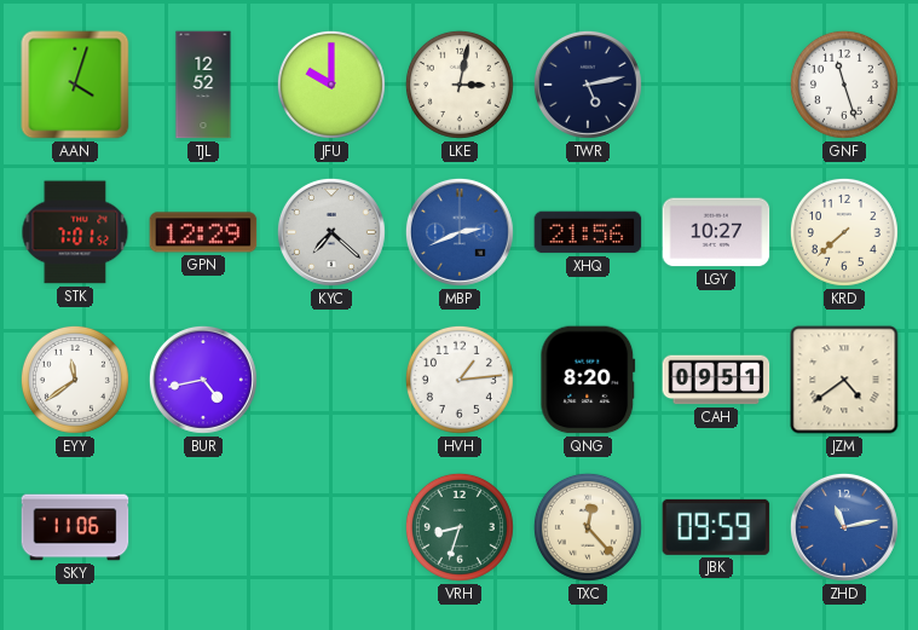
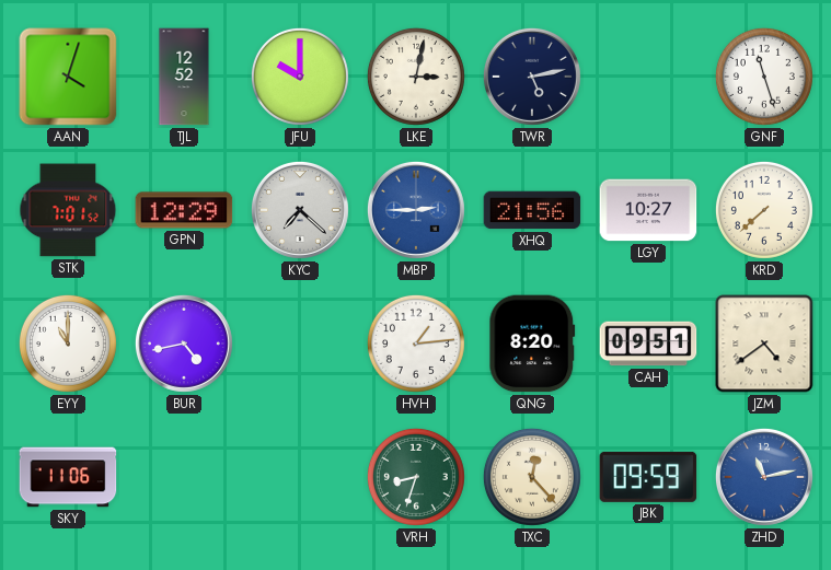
MBP: 2:41 -> 2:45
EYY: 11:39 -> 11:00
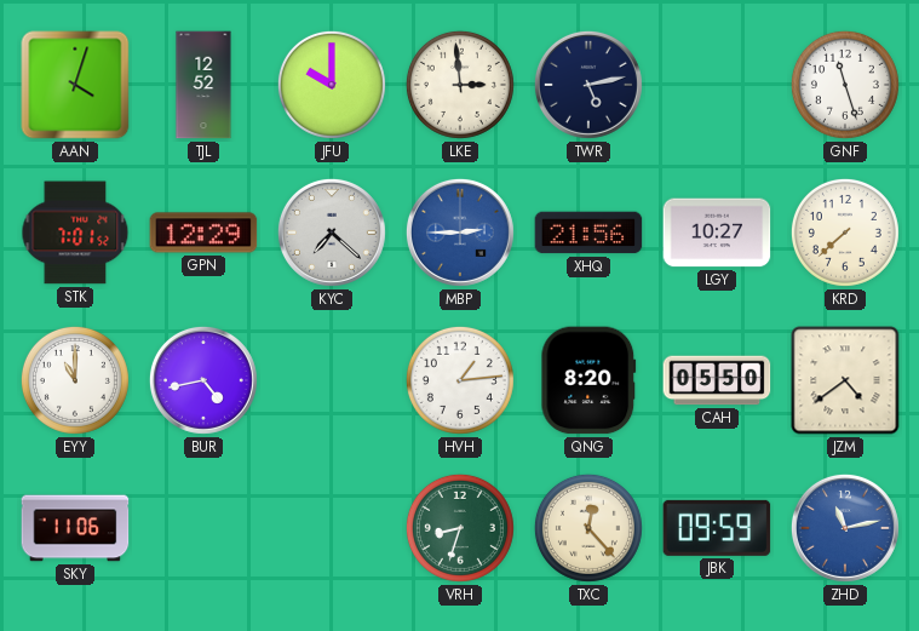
LKE: 3:02 -> 2:59
CAH: 09:51 -> 05:50
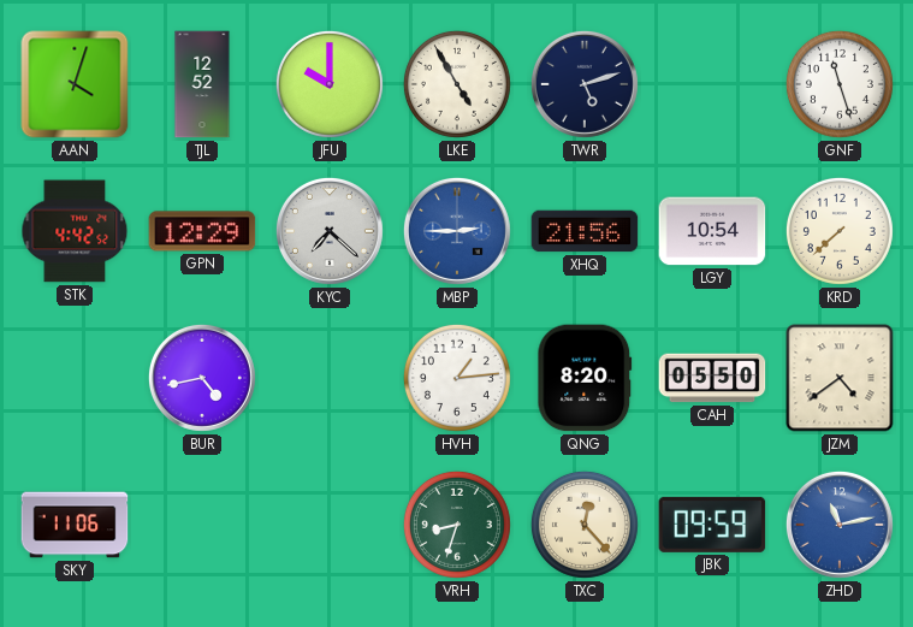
LKE: 2:59 -> 4:55
TWR: 5:13 -> 5:12
STK: 7:01 -> 4:42
LGY: 10:27 -> 10:54
EYY: 11:00 -> none
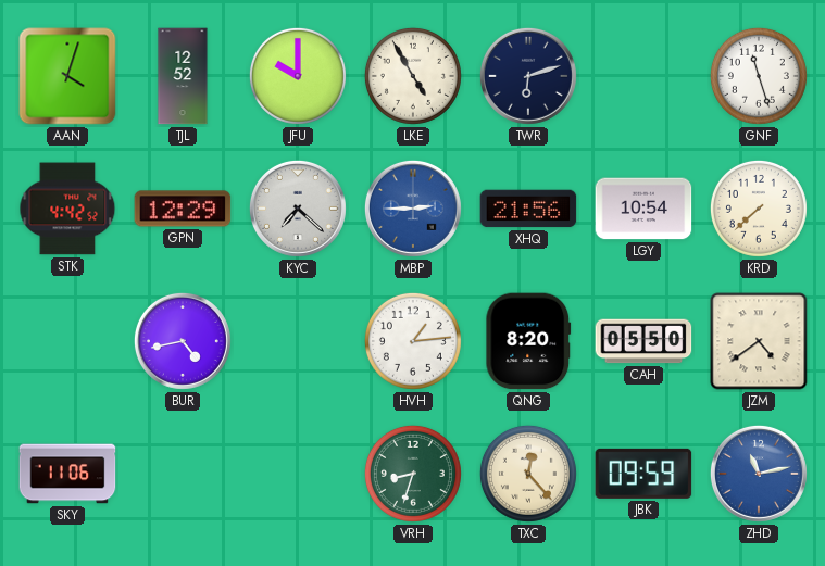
TWR: 5:12 -> 6:12
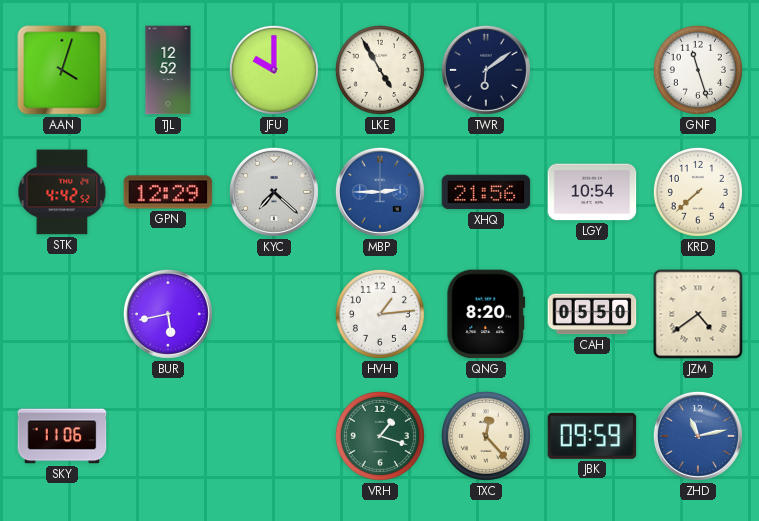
TWR: 6:12 -> 6:09
BUR: 4:43 -> 5:43
VRH: 8:33 -> 1:18
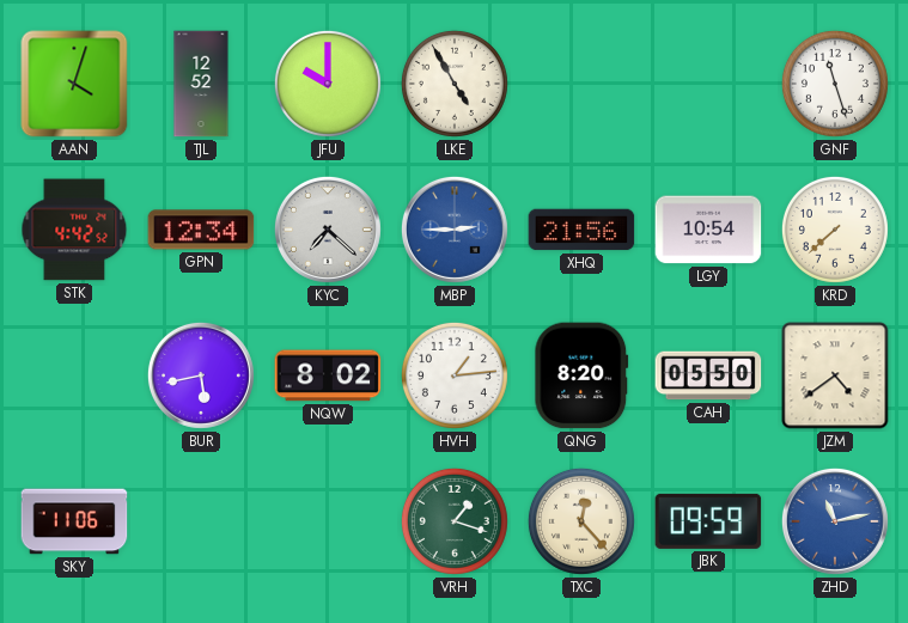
TWR: 6:09 -> none
GPN: 12:29 -> 12:34
NQW: none -> 8:02
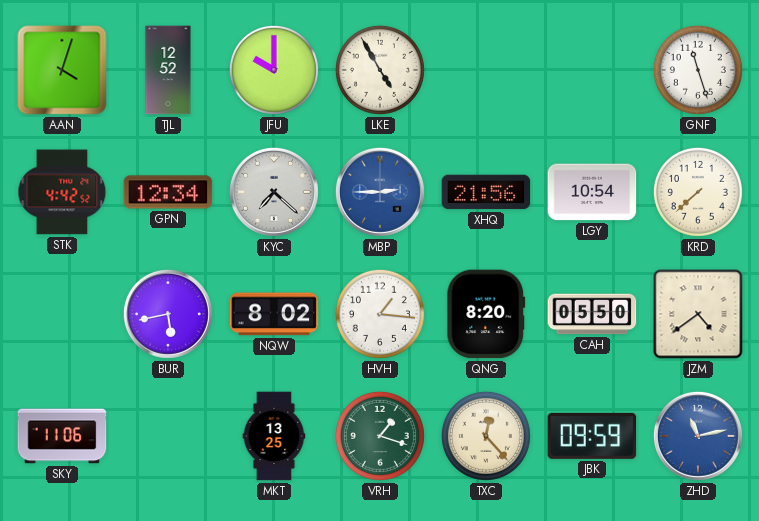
HVH: 1:14 -> 1:16
MKT: none -> 13:25
